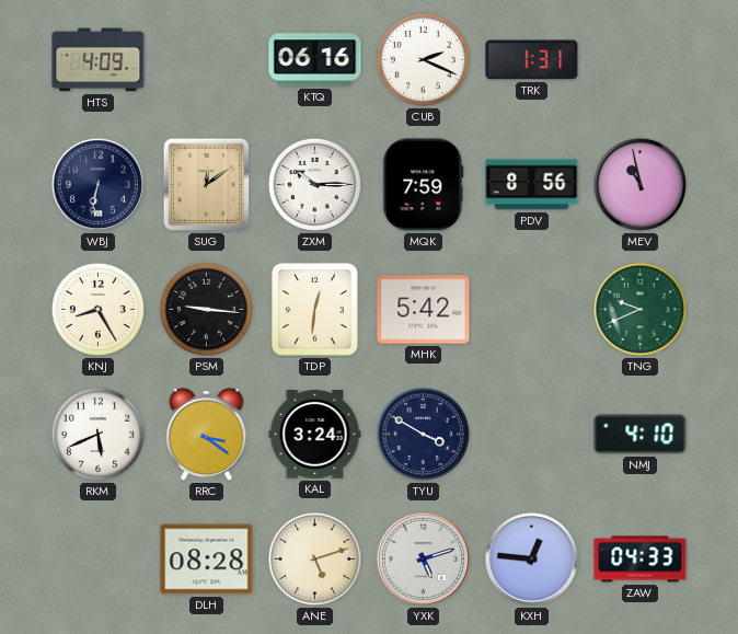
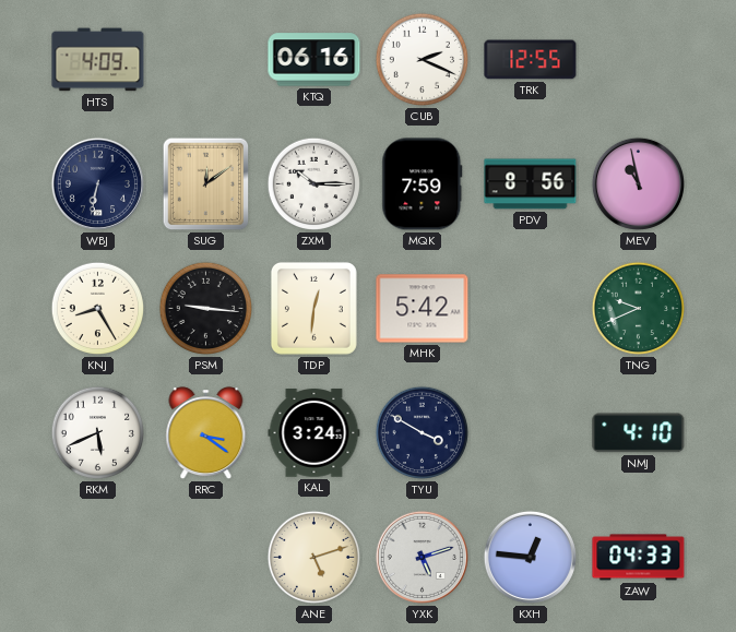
TRK: 1:31 -> 12:55
DLH: 08:28 -> none
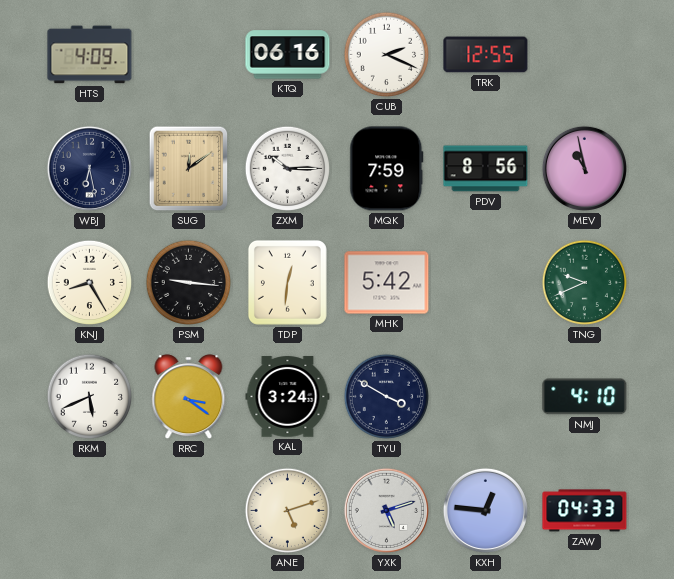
WBJ: 6:32 -> 6:28
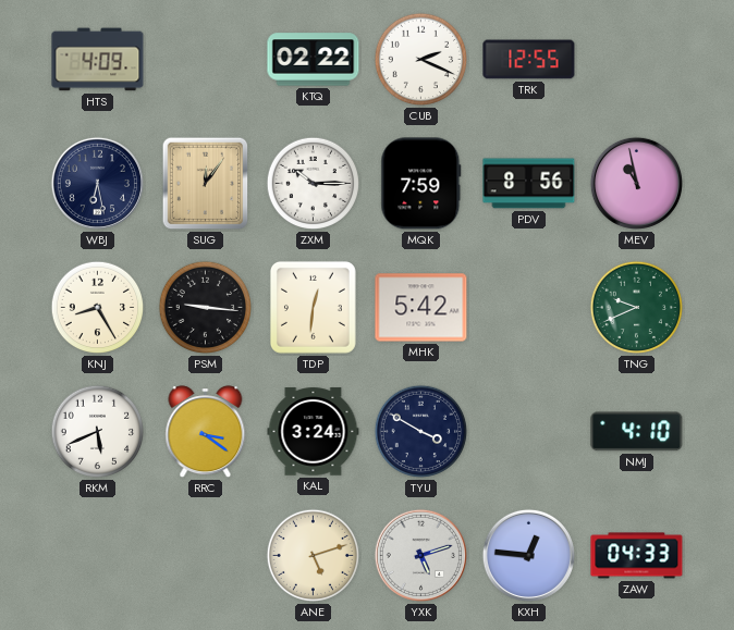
KTQ: 06:16 -> 02:22
SUG: 12:09 -> 12:06
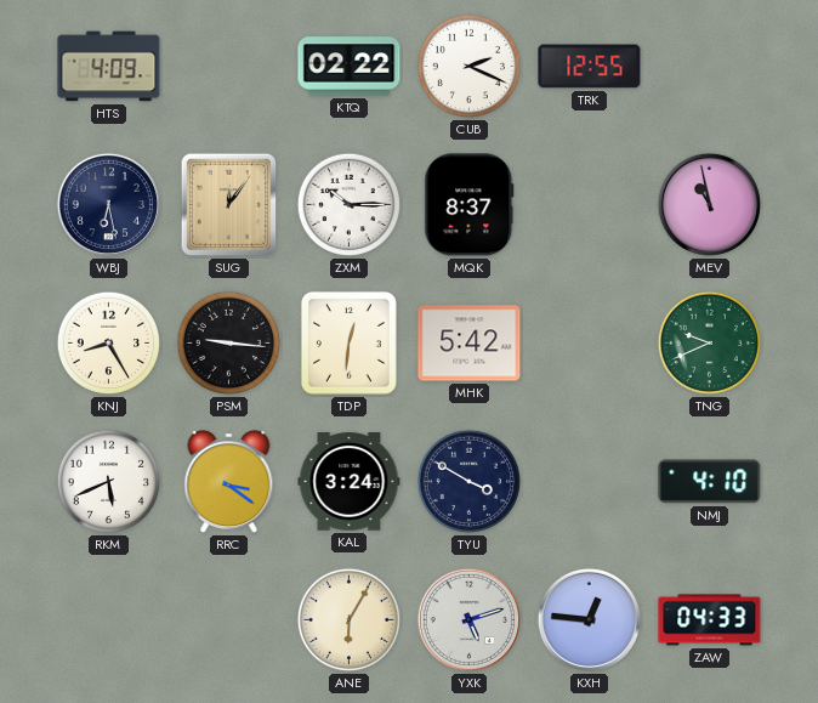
MQK: 7:59 -> 8:37
PDV: 8:56 -> none
ANE: 5:12 -> 6:05
